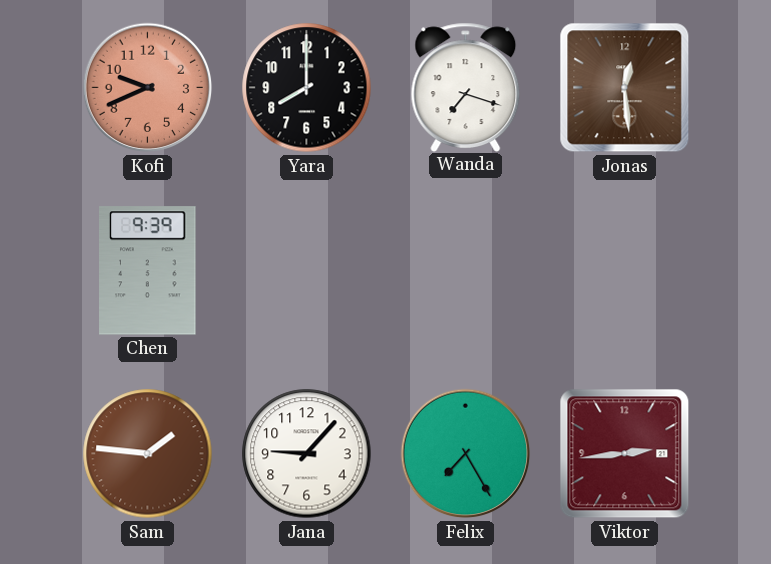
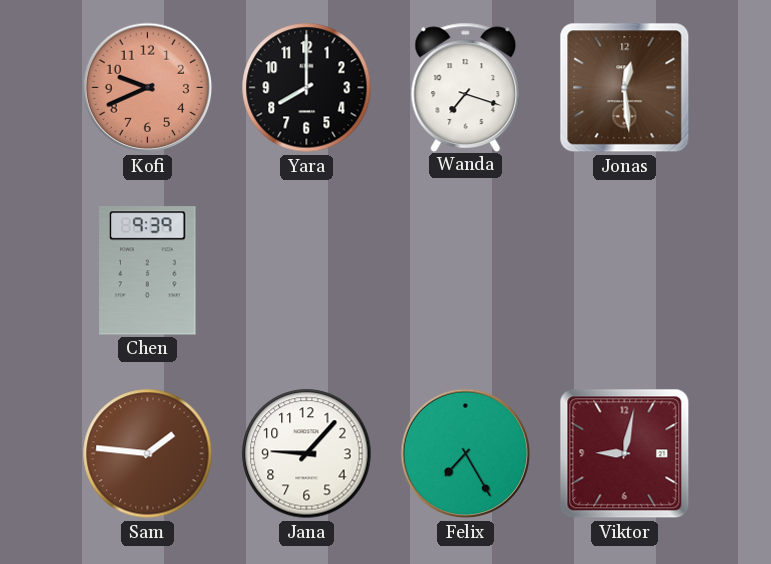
Viktor: 2:44 -> 9:02
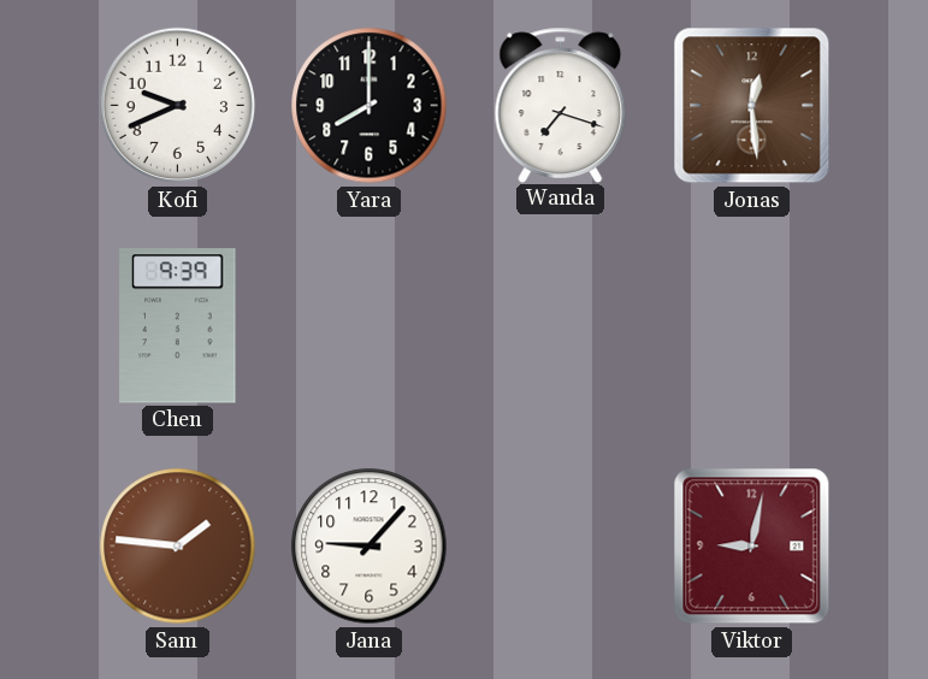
Kofi dial: salmon -> white
Felix: 7:25 -> none
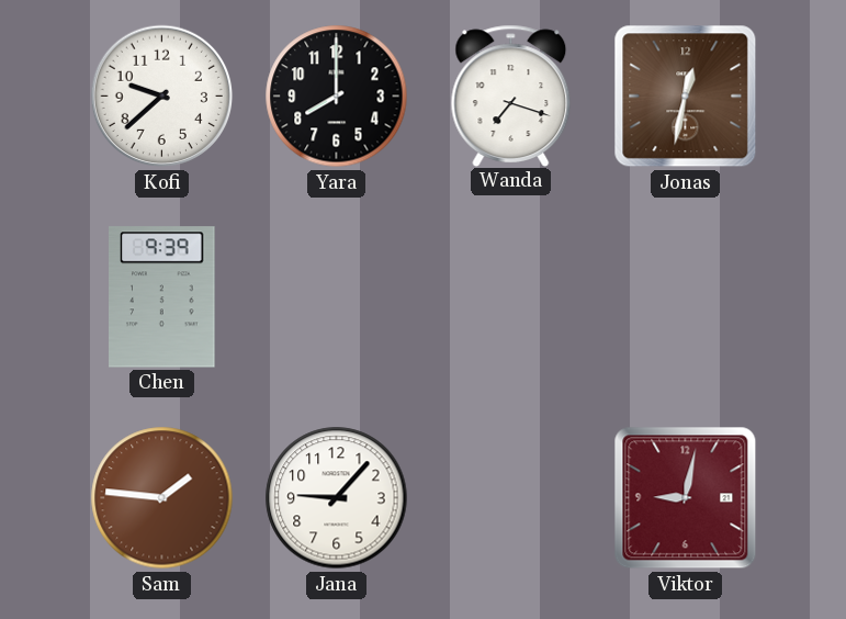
Kofi: 9:41 -> 9:38
Jonas: 12:29 -> 12:32
